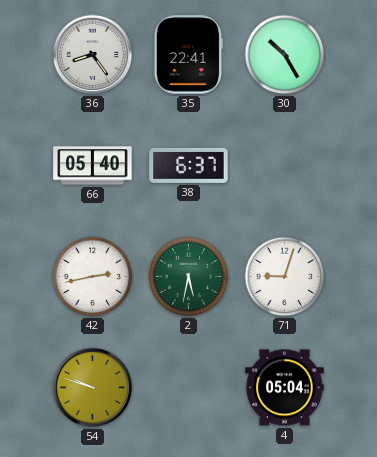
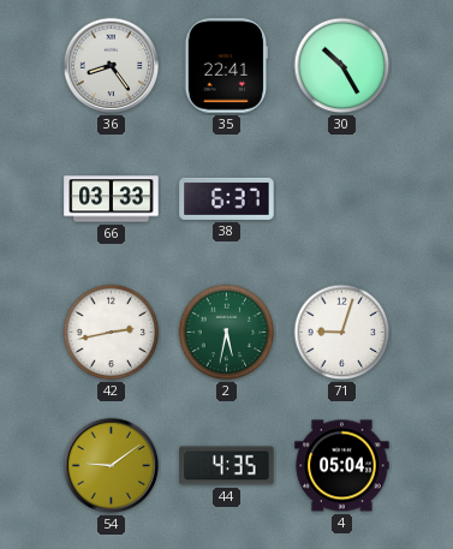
66: 05:40 -> 03:33
54: 9:48 -> 9:09
44: none -> 4:35
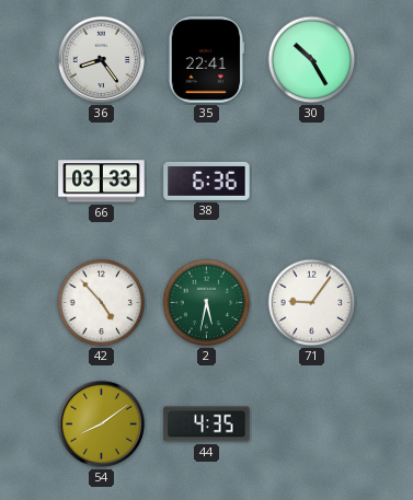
38: 6:37 -> 6:36
42: 2:43 -> 4:53
71: 9:03 -> 9:06
54: 9:09 -> 8:09
4: 05:04 -> none
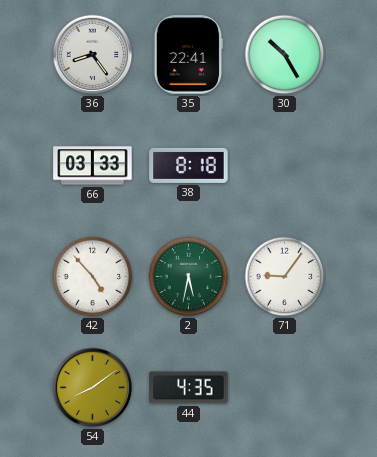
38: 6:36 -> 8:18
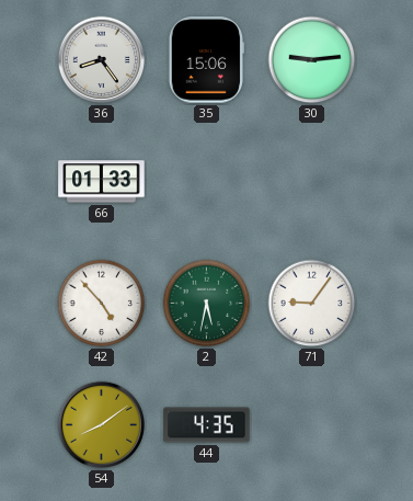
35: 22:41 -> 15:06
30: 10:25 -> 9:14
66: 03:33 -> 01:33
38: 8:18 -> none
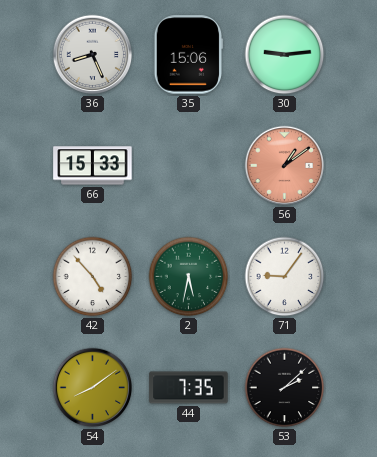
36: 8:24 -> 8:26
66: 01:33 -> 15:33
56: none -> 1:09
44: 4:35 -> 7:35
53: none -> 2:08
